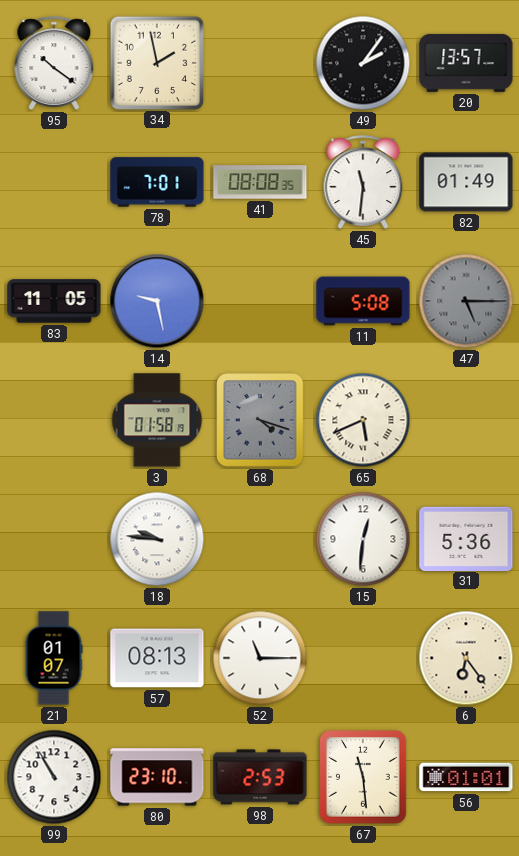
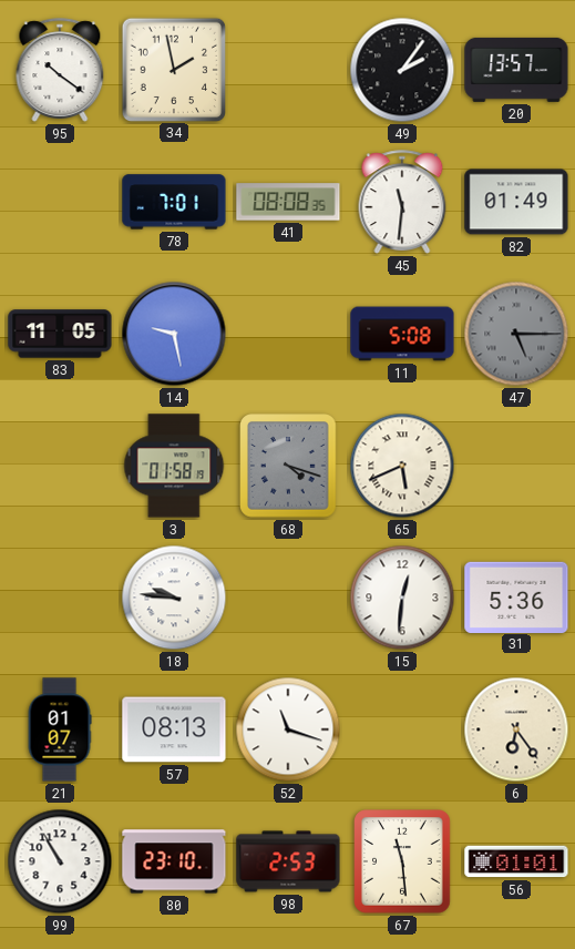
52: 11:15 -> 11:18
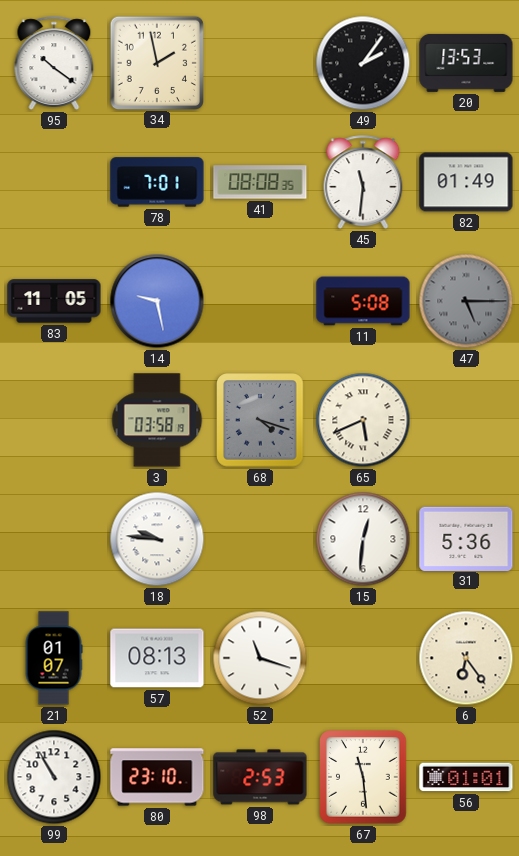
20: 13:57 -> 13:53
3: 01:58 -> 03:58
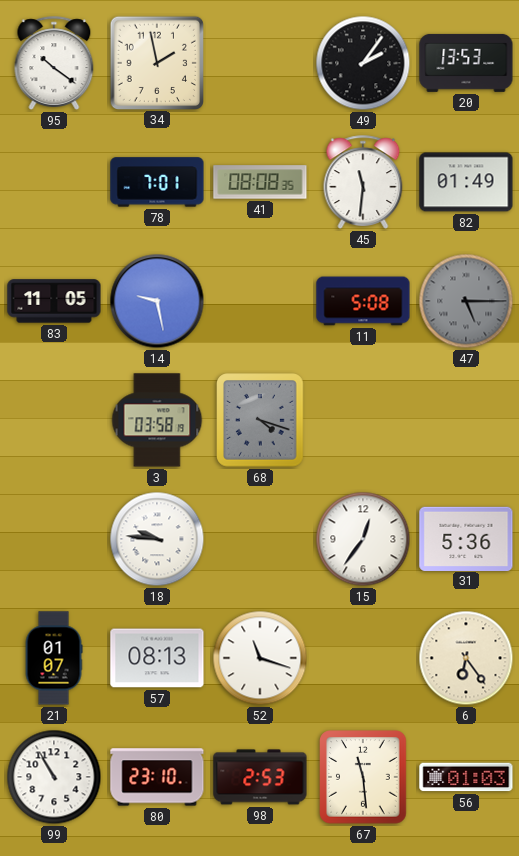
65: 5:41 -> none
15: 12:31 -> 12:36
56: 01:01 -> 01:03
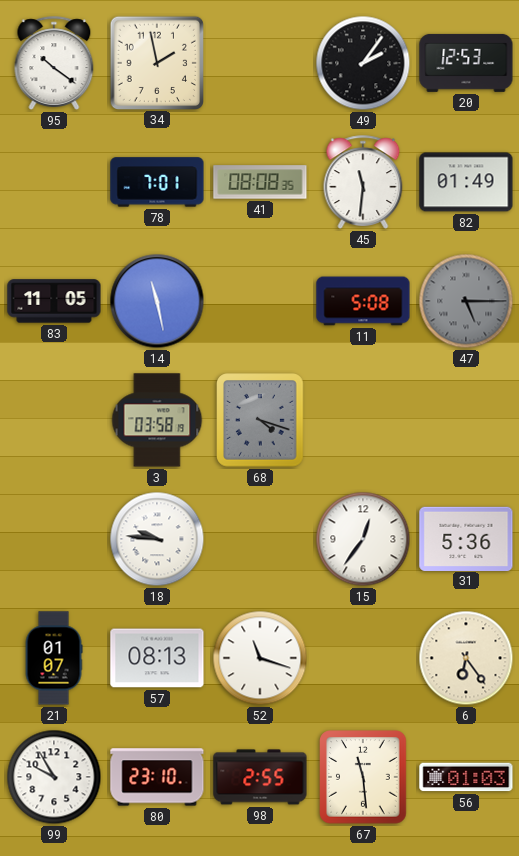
20: 13:53 -> 12:53
14: 9:28 -> 11:28
99: 10:55 -> 9:55
98: 2:53 -> 2:55
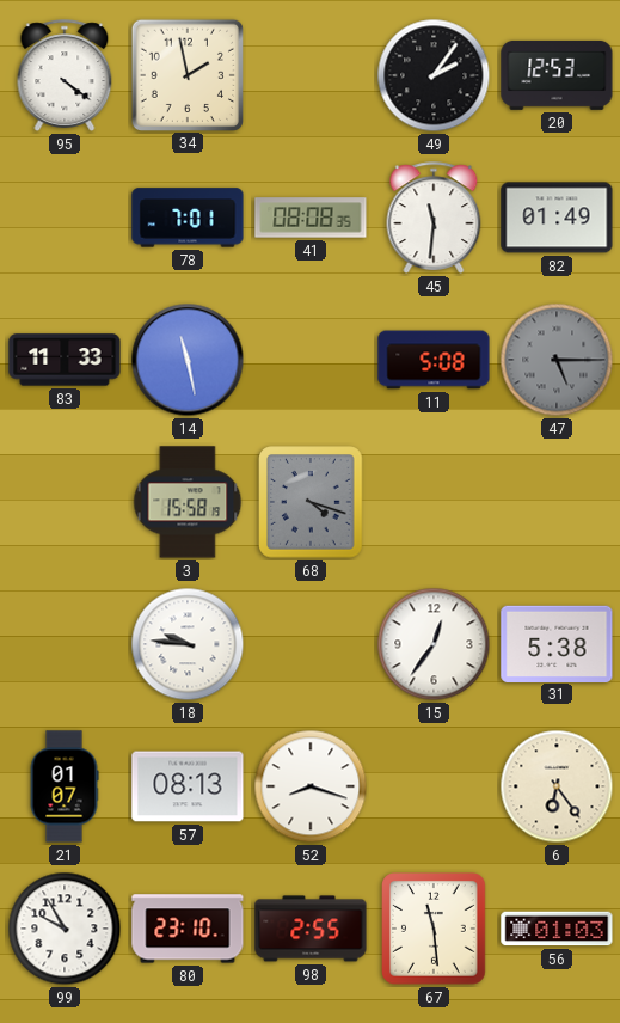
95: 10:21 -> 4:21
83: 11:05 -> 11:33
3: 03:58 -> 15:58
31: 5:36 -> 5:38
52: 11:18 -> 8:18
